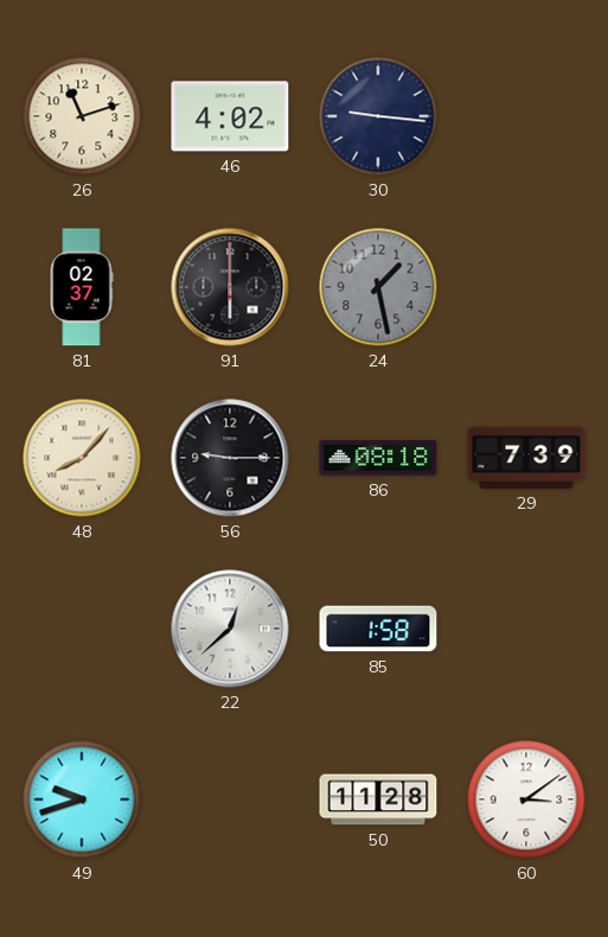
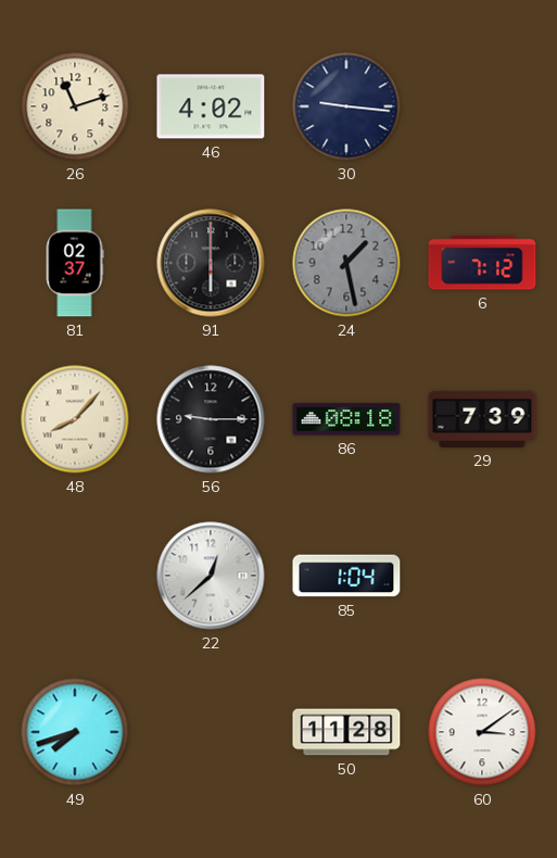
6: none -> 7:12
85: 1:58 -> 1:04
49: 9:42 -> 7:42
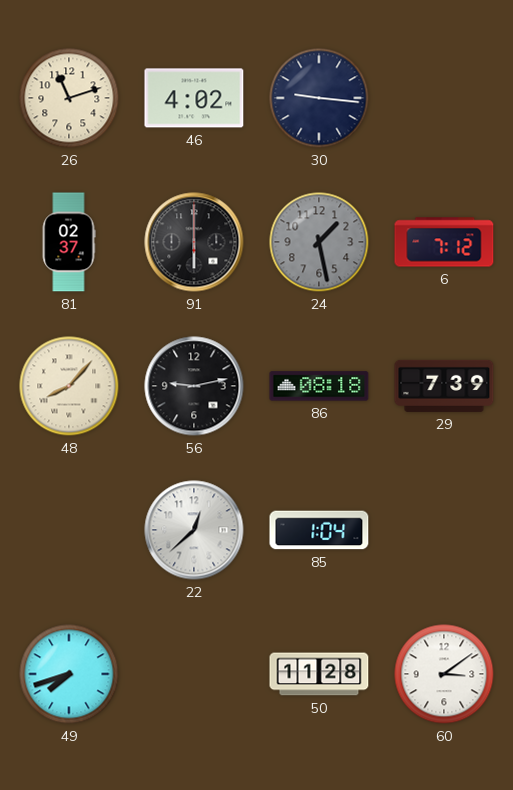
56: 9:15 -> 9:13
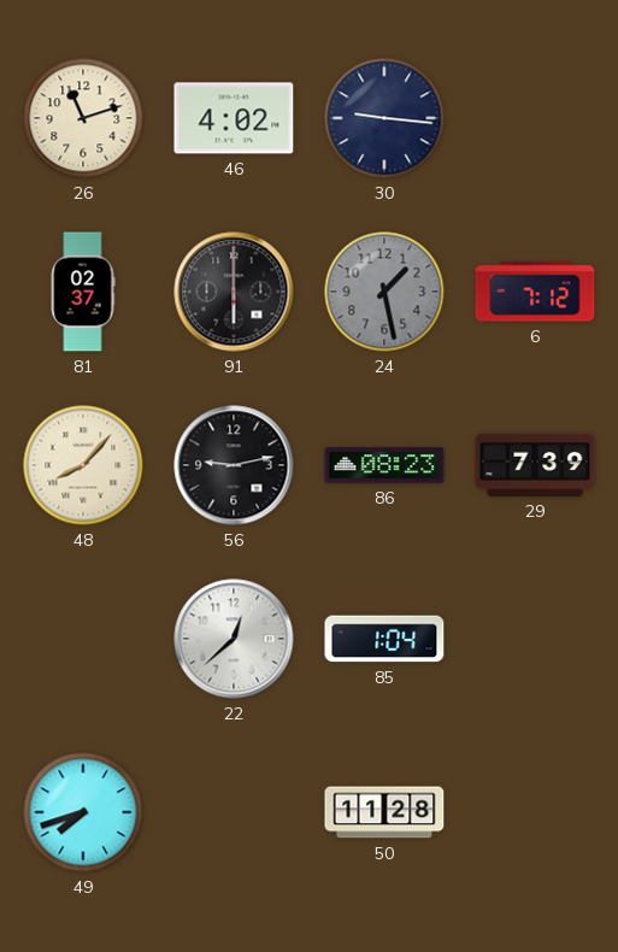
86: 08:18 -> 08:23
60: 3:09 -> none
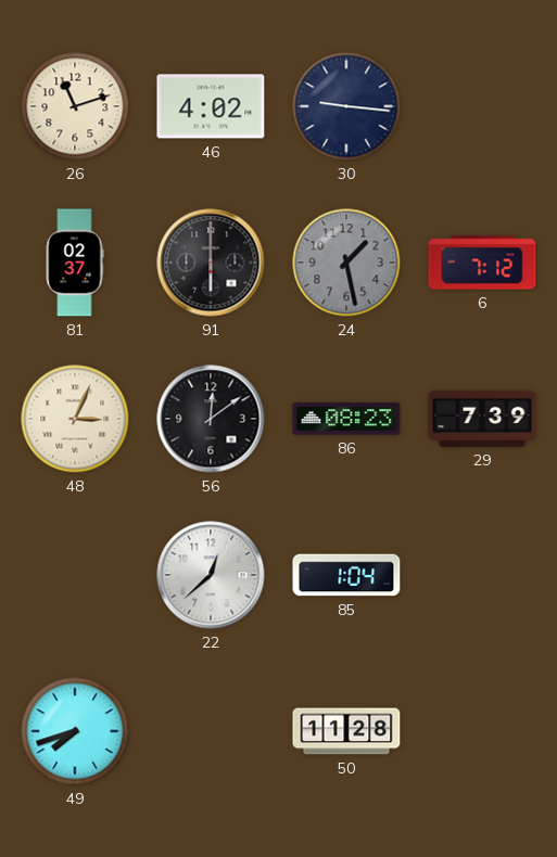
48: 8:07 -> 3:04
56: 9:13 -> 12:09
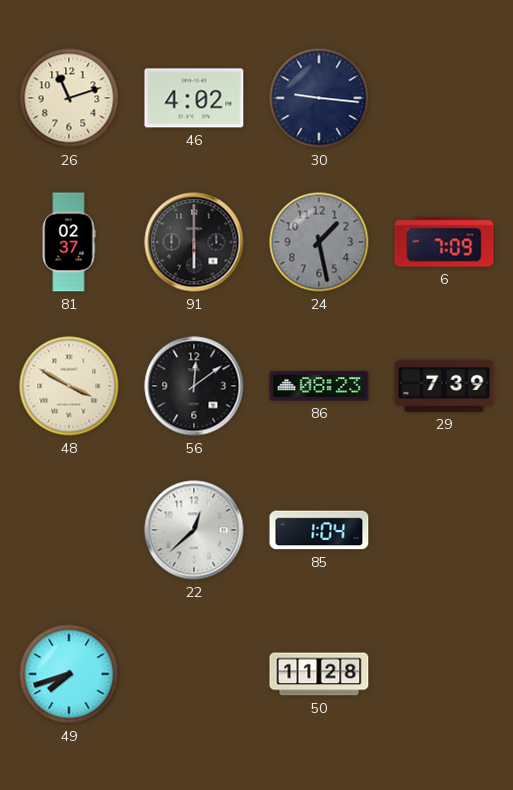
6: 7:12 -> 7:09
48: 3:04 -> 3:50
